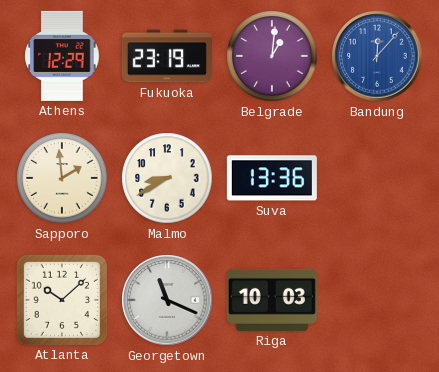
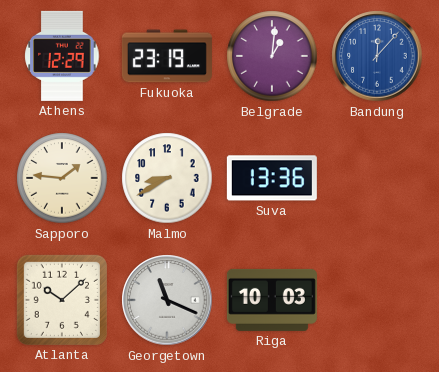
Sapporo: 1:59 -> 1:46
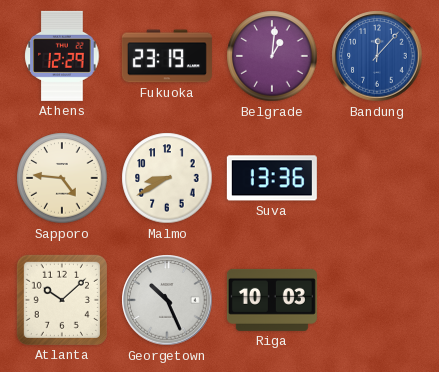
Sapporo: 1:46 -> 4:46
Georgetown: 11:19 -> 10:26
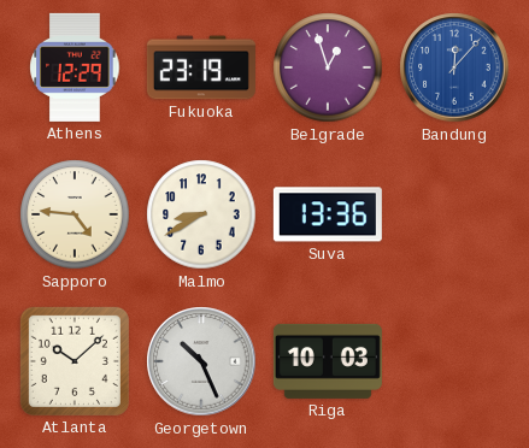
Belgrade: 1:01 -> 12:57
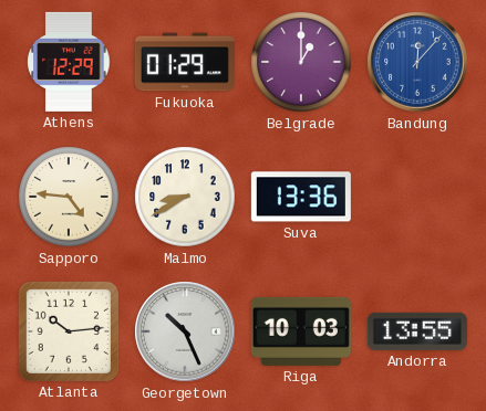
Fukuoka: 23:19 -> 01:29
Belgrade: 12:57 -> 1:00
Atlanta: 10:08 -> 10:14
Andorra: none -> 13:55
